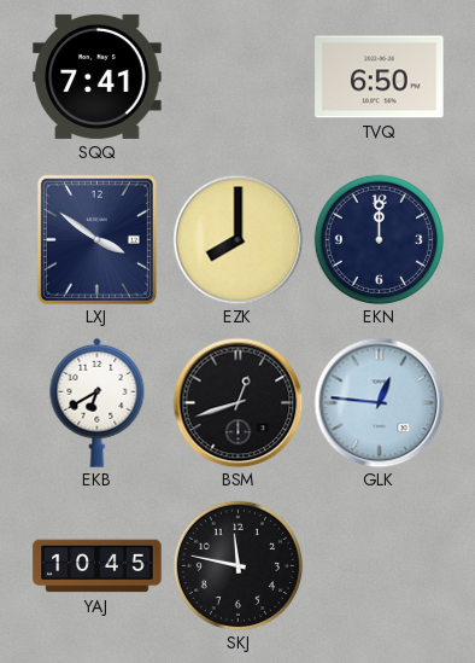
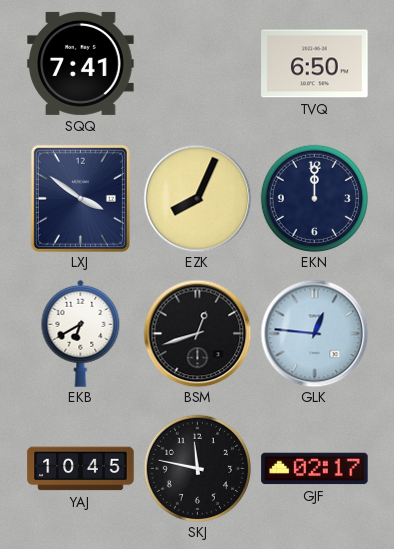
EZK: 8:00 -> 8:04
GJF: none -> 02:17
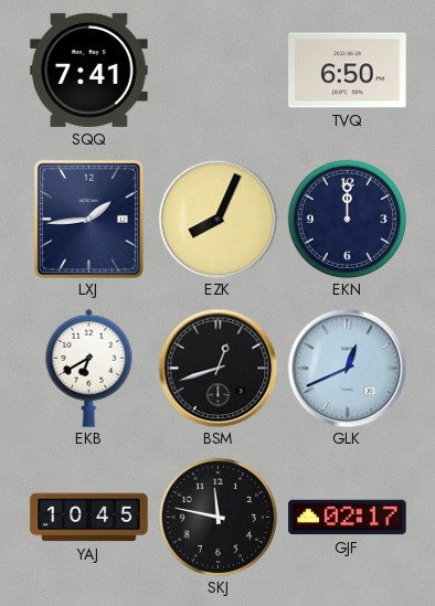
LXJ: 3:51 -> 1:44
GLK: 12:46 -> 12:41
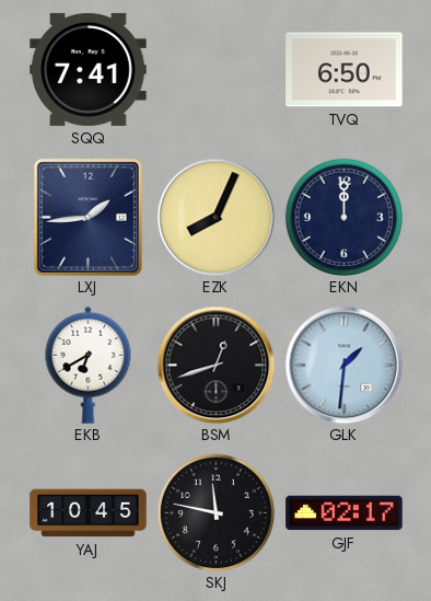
GLK: 12:41 -> 1:31
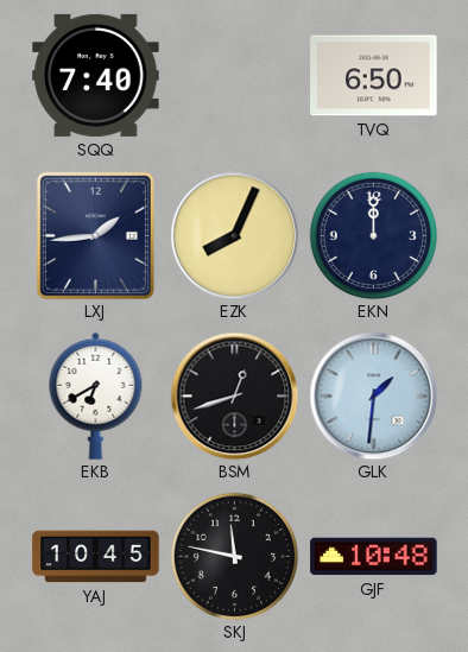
SQQ: 7:41 -> 7:40
GJF: 02:17 -> 10:48
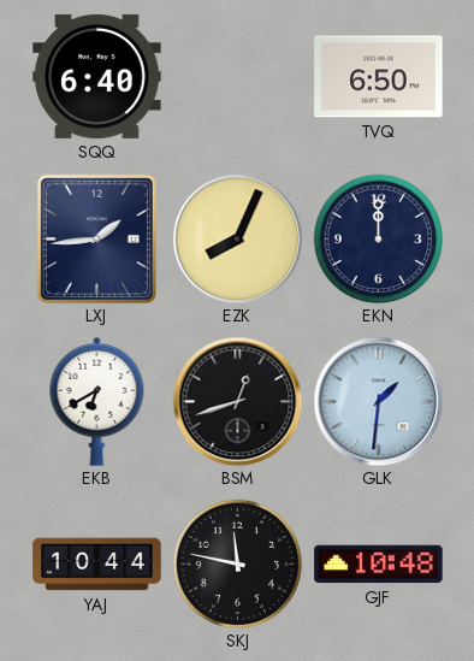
SQQ: 7:40 -> 6:40
YAJ: 10:45 -> 10:44
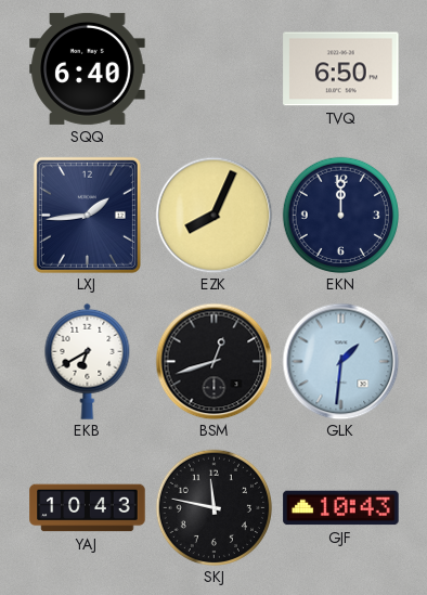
YAJ: 10:44 -> 10:43
GJF: 10:48 -> 10:43
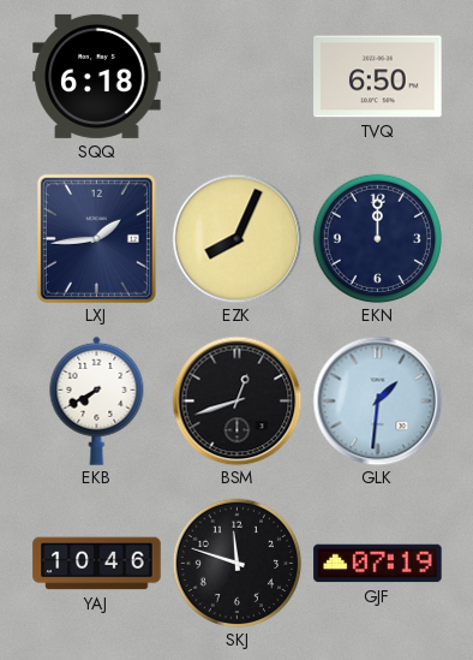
SQQ: 6:40 -> 6:18
EKB: 6:40 -> 7:40
YAJ: 10:43 -> 10:46
SKJ: 11:47 -> 11:48
GJF: 10:43 -> 07:19
